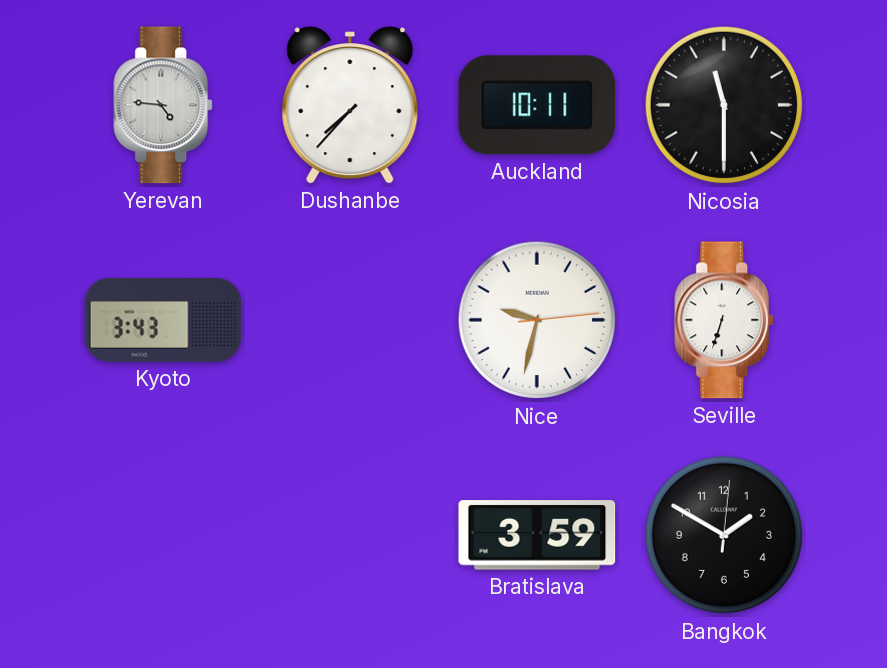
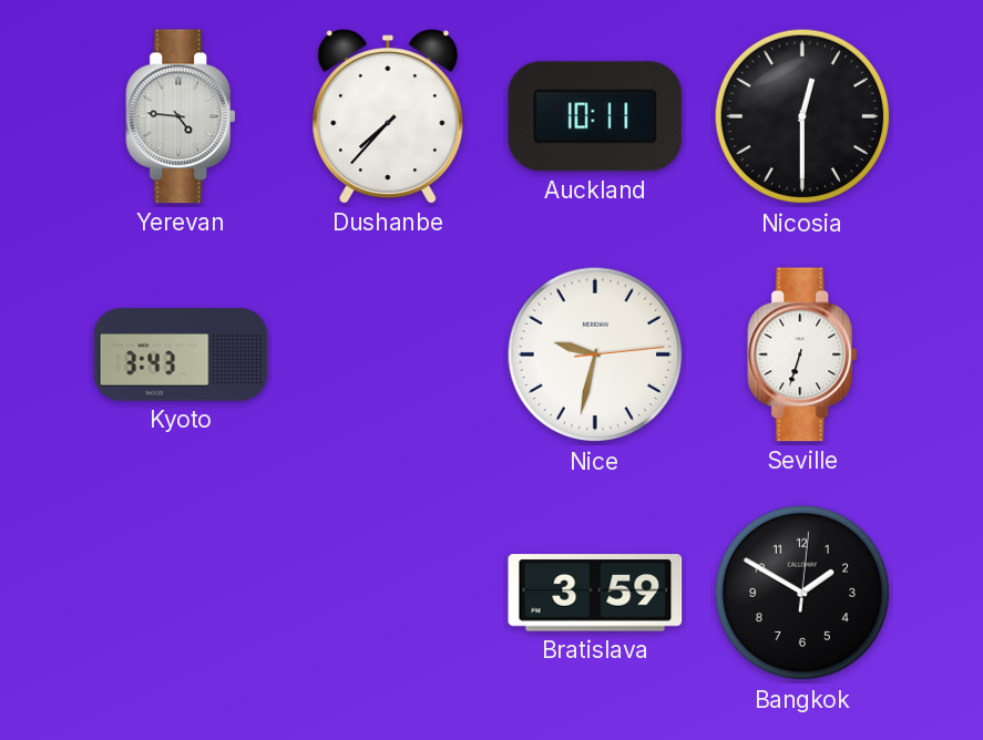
Nicosia: 11:30 -> 12:30
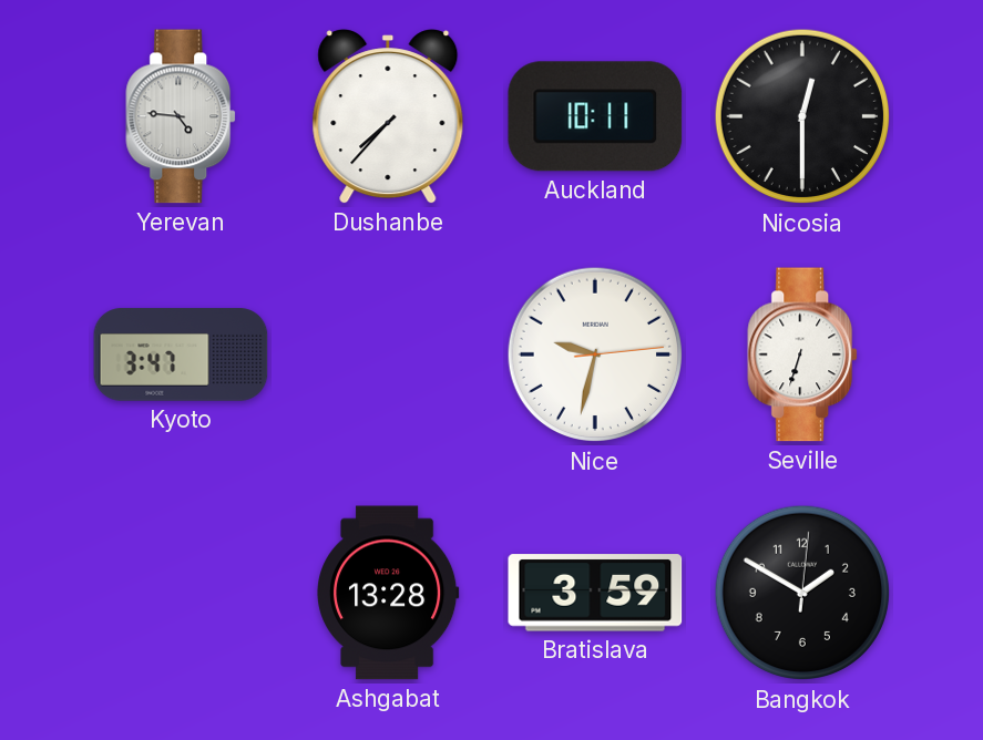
Kyoto: 3:43 -> 3:47
Ashgabat: none -> 13:28
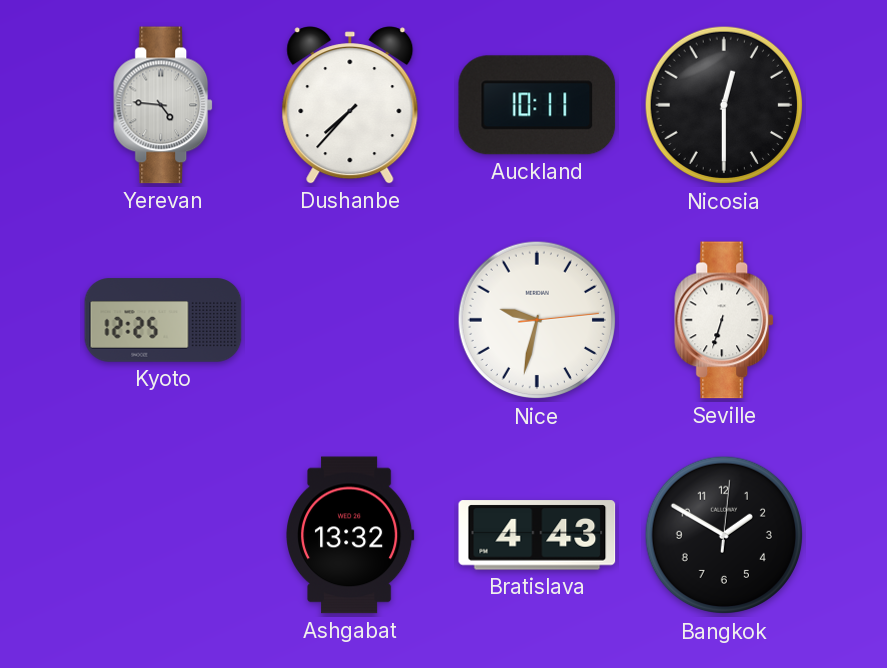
Kyoto: 3:47 -> 12:25
Ashgabat: 13:28 -> 13:32
Bratislava: 3:59 -> 4:43
